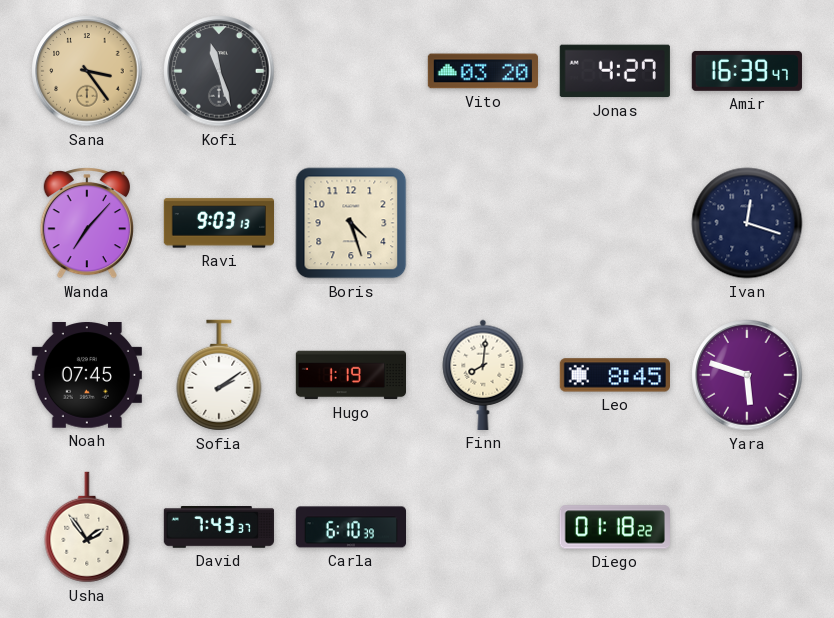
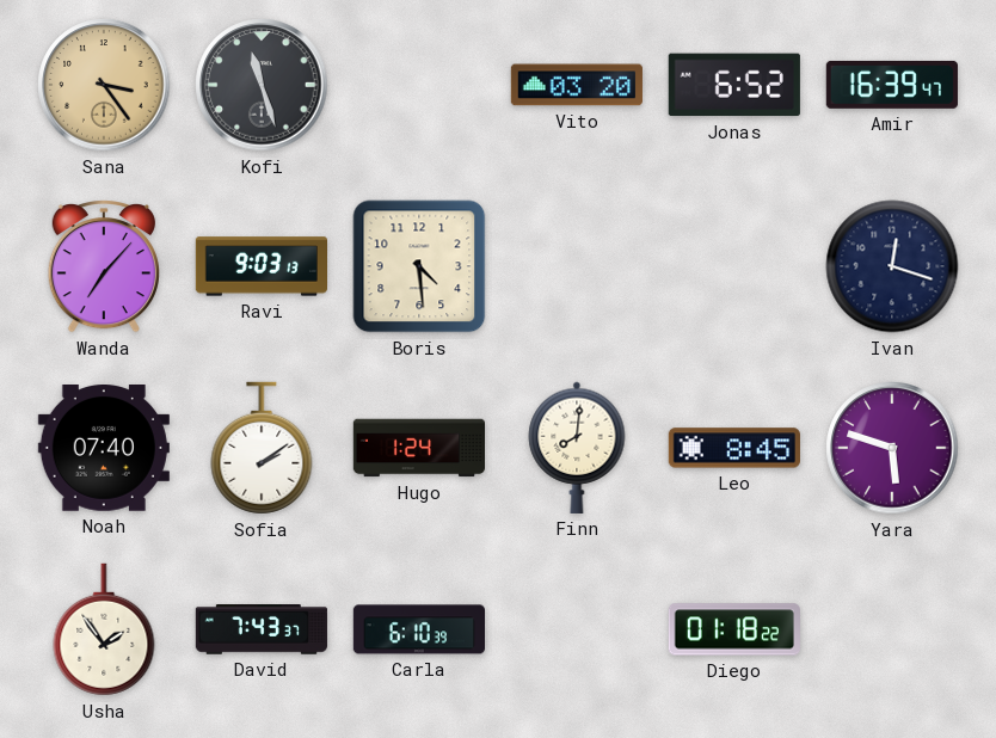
Jonas: 4:27 -> 6:52
Boris: 4:27 -> 4:29
Noah: 07:45 -> 07:40
Hugo: 1:19 -> 1:24
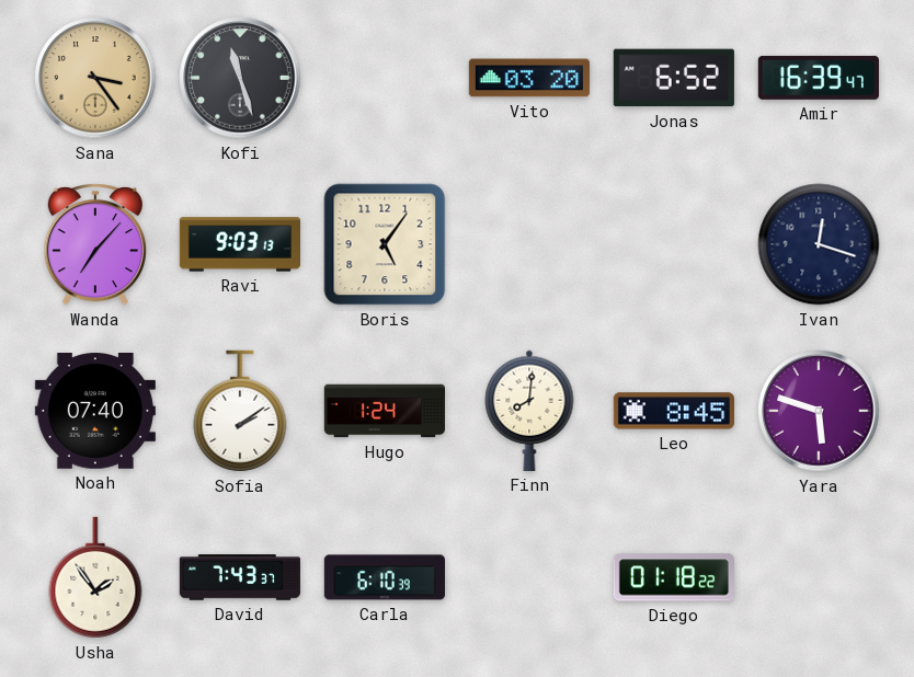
Boris: 4:29 -> 5:06
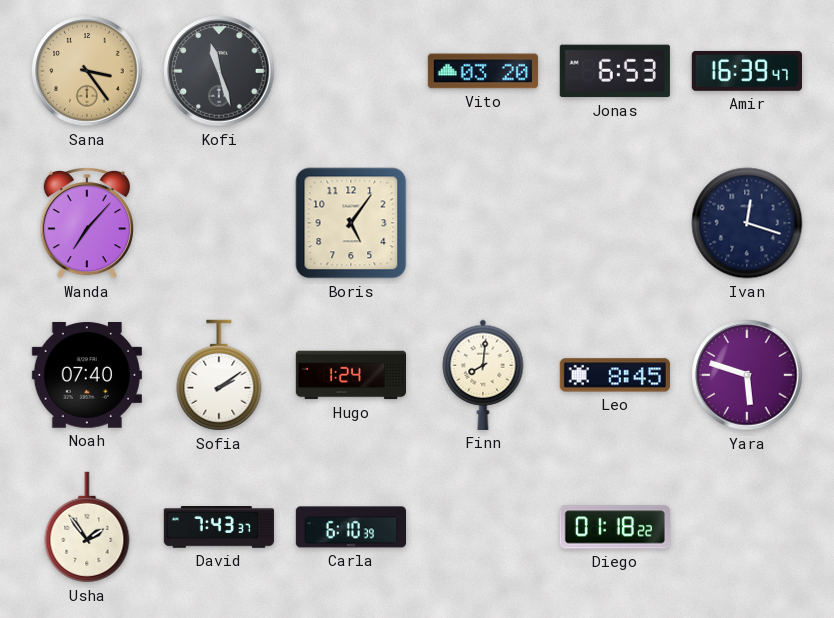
Jonas: 6:52 -> 6:53
Ravi: 9:03 -> none
